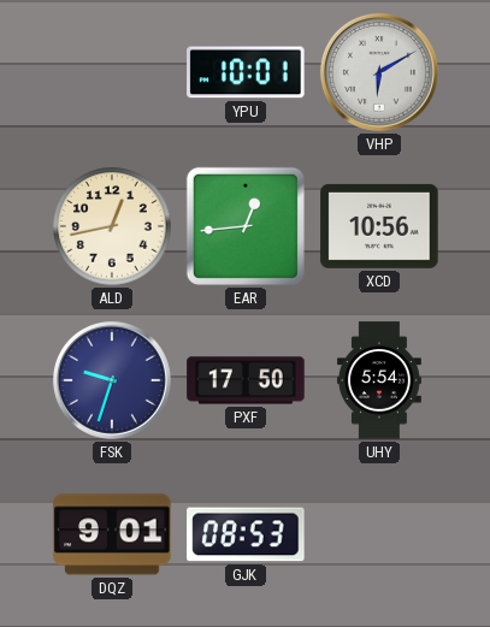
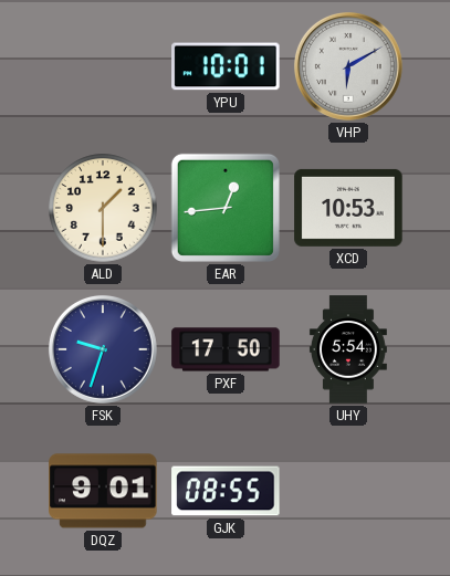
ALD: 12:43 -> 1:30
XCD: 10:56 -> 10:53
GJK: 08:53 -> 08:55
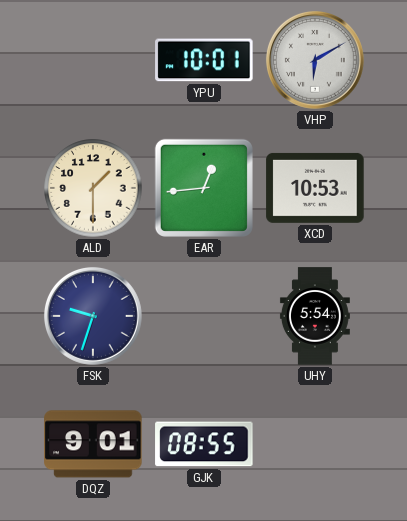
PXF: 17:50 -> none
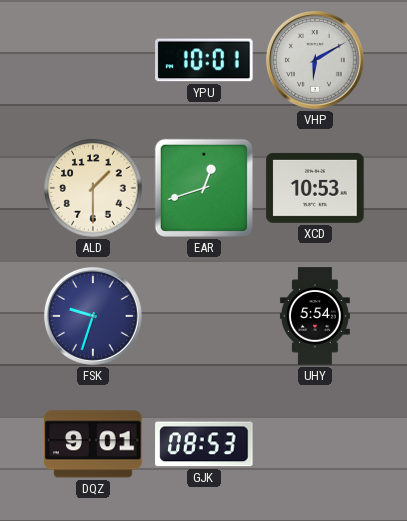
EAR: 12:44 -> 12:42
GJK: 08:55 -> 08:53
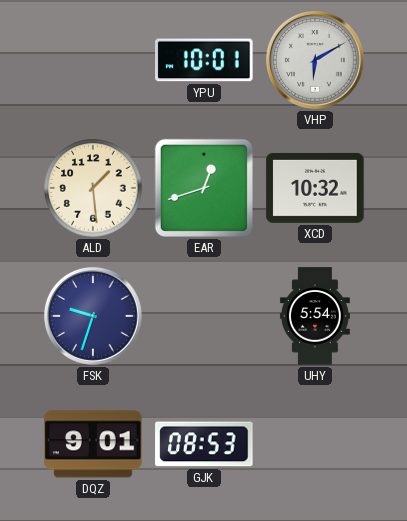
ALD: 1:30 -> 1:29
XCD: 10:53 -> 10:32
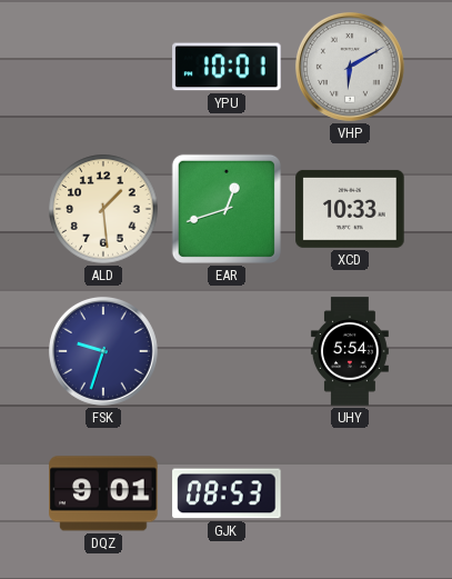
XCD: 10:32 -> 10:33
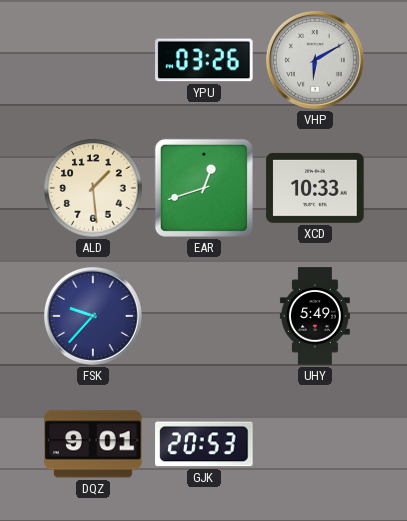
YPU: 10:01 -> 03:26
FSK: 9:33 -> 9:37
UHY: 5:54 -> 5:49
GJK: 08:53 -> 20:53
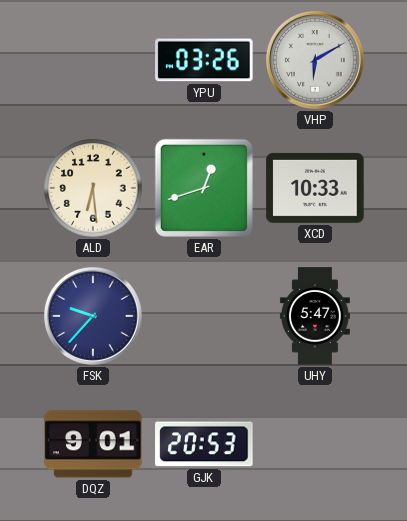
ALD: 1:29 -> 6:29
UHY: 5:49 -> 5:47
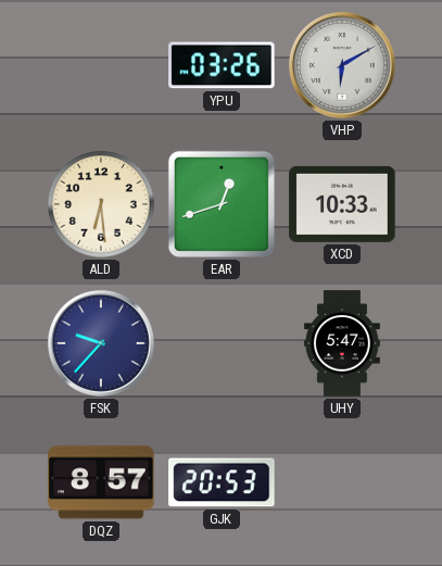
DQZ: 9:01 -> 8:57
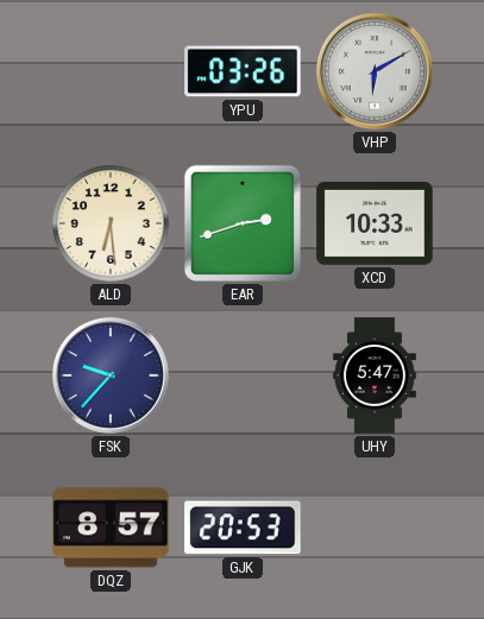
EAR: 12:42 -> 2:42
